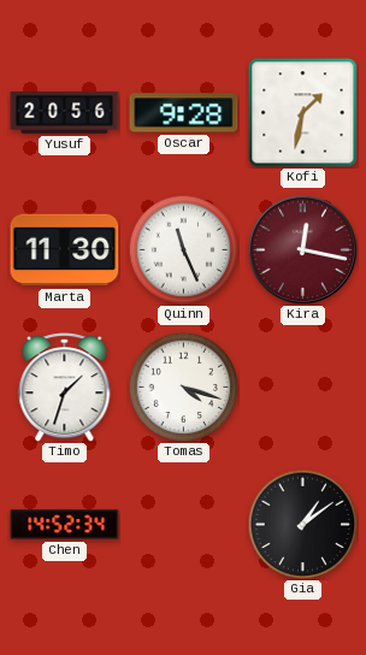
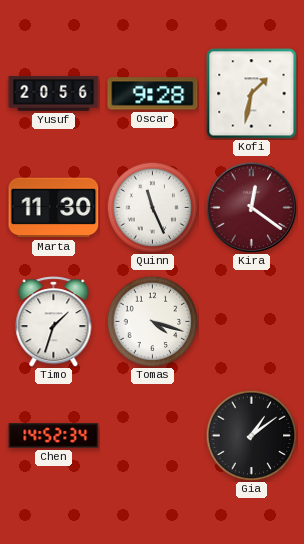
Kira: 12:17 -> 12:21
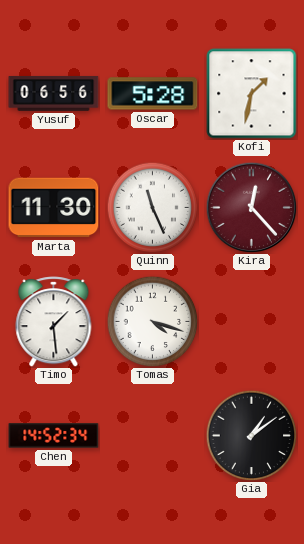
Yusuf: 20:56 -> 06:56
Oscar: 9:28 -> 5:28
Kira: 12:21 -> 12:23
Timo: 1:33 -> 1:29
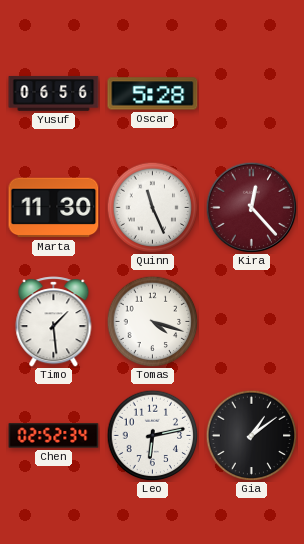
Kofi: 1:32 -> none
Chen: 14:52 -> 02:52
Leo: none -> 6:13
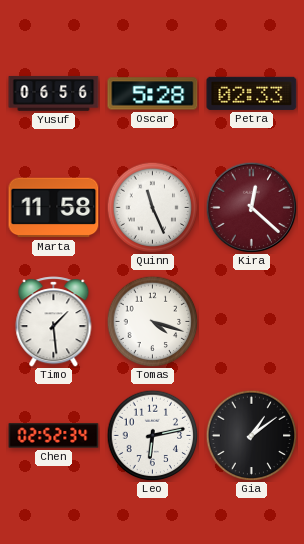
Petra: none -> 02:33
Marta: 11:30 -> 11:58
Kira: 12:23 -> 12:22
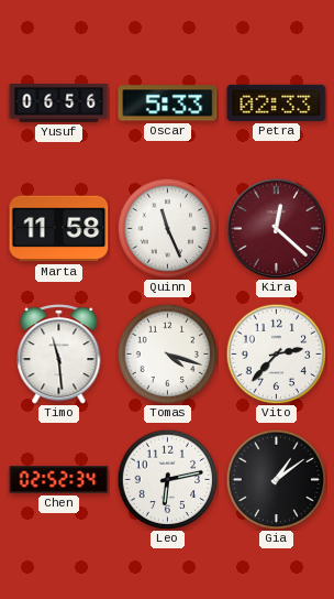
Oscar: 5:28 -> 5:33
Timo: 1:29 -> 11:29
Vito: none -> 2:37
